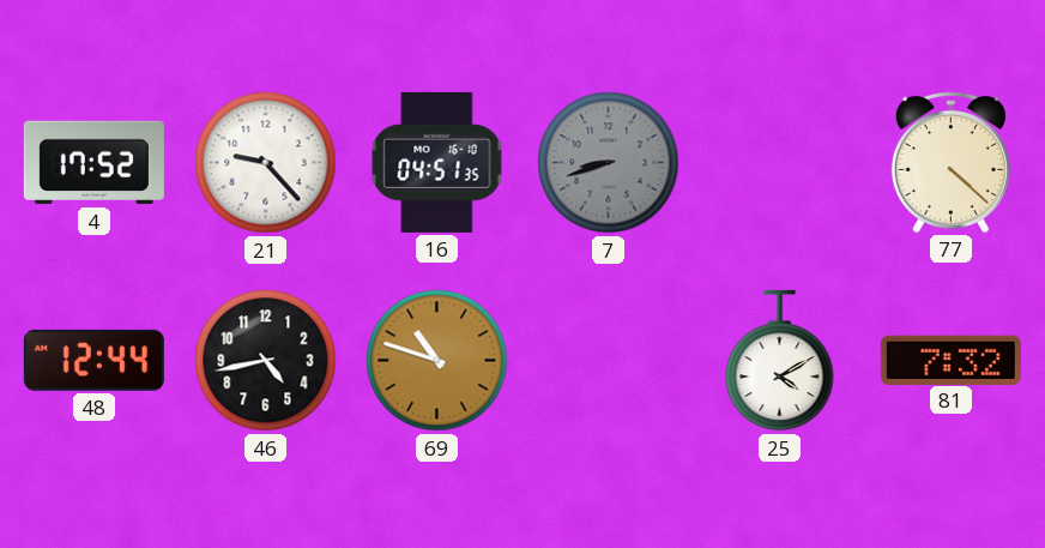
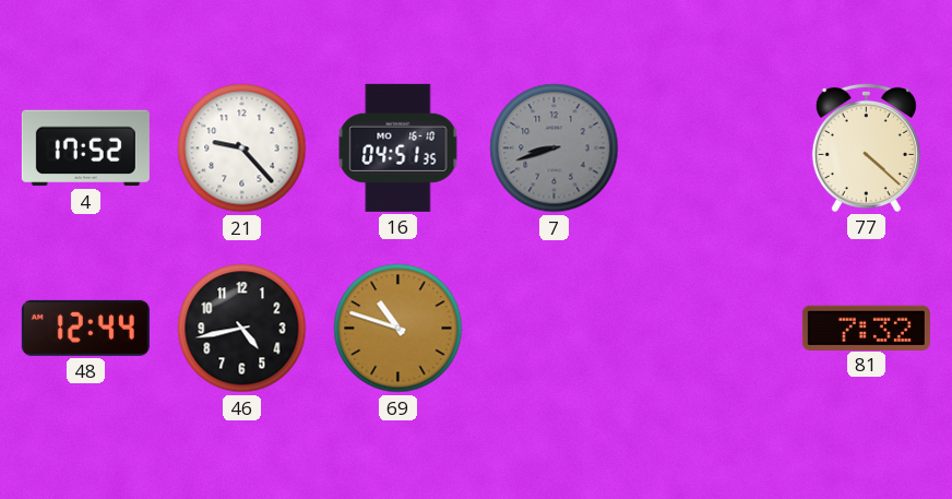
25: 4:10 -> none
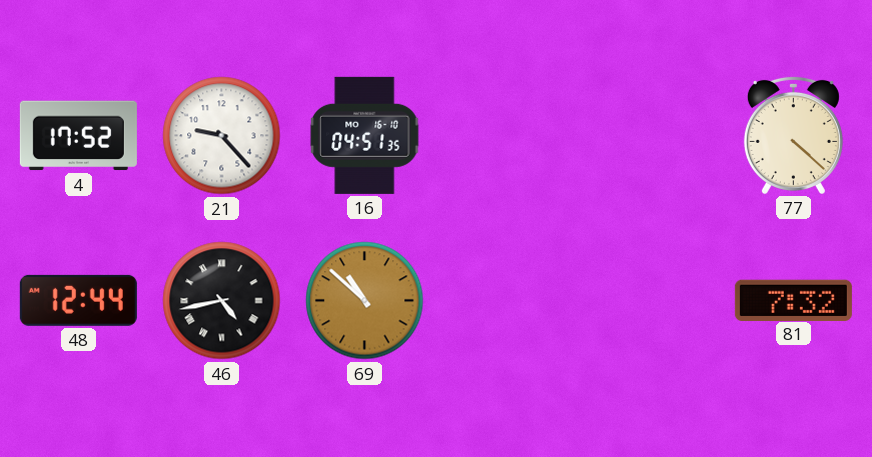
7: 8:42 -> none
46 numerals: Arabic -> Roman
69: 10:48 -> 10:52
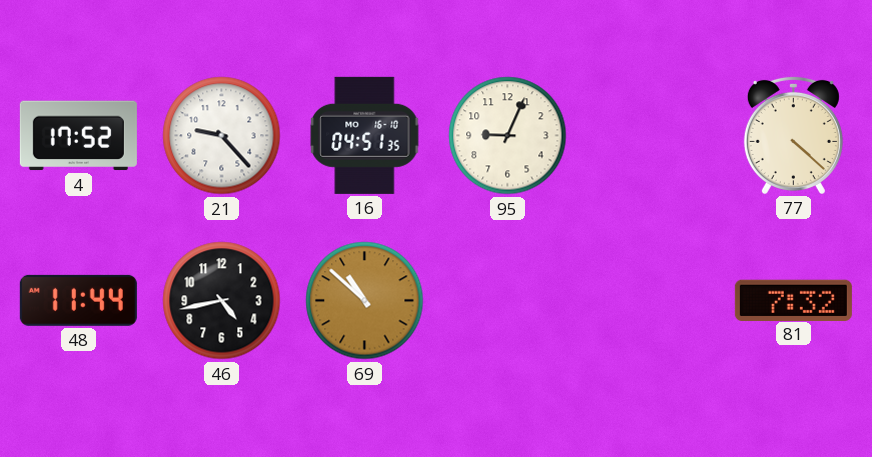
95: none -> 9:04
48: 12:44 -> 11:44
46 numerals: Roman -> Arabic
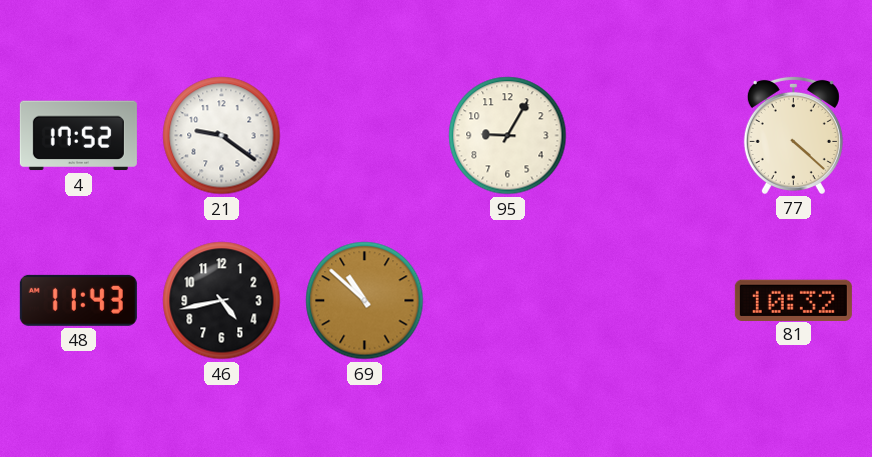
21: 9:23 -> 9:21
16: 04:51 -> none
95: 9:04 -> 9:05
48: 11:44 -> 11:43
81: 7:32 -> 10:32
